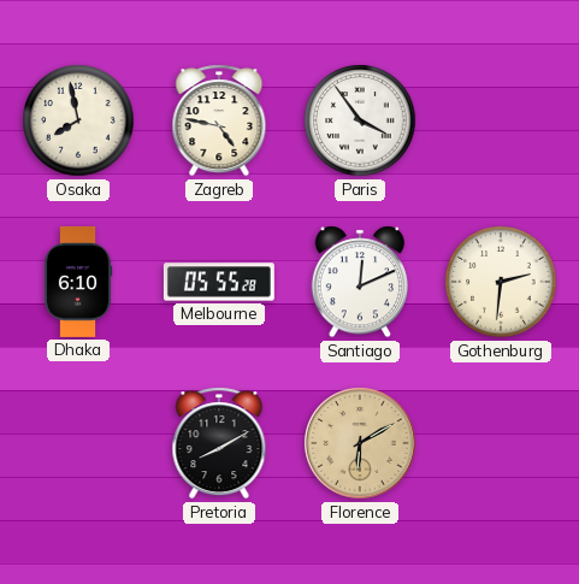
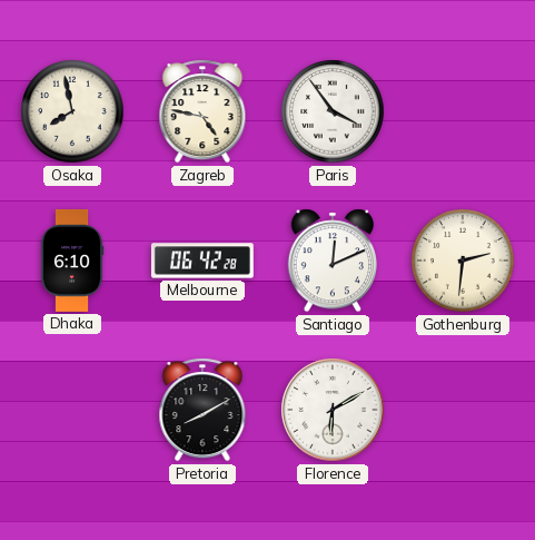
Melbourne: 05:55 -> 06:42
Florence dial: champagne -> white
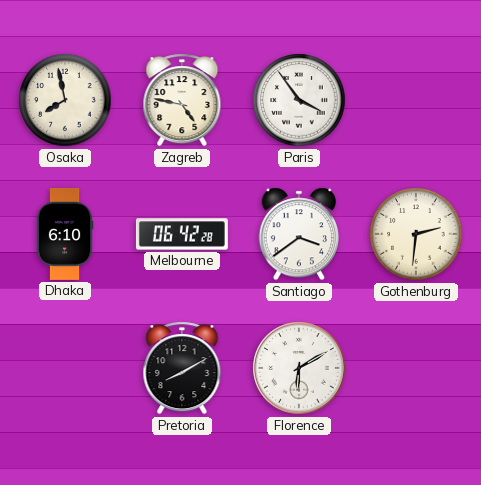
Santiago: 12:11 -> 3:39
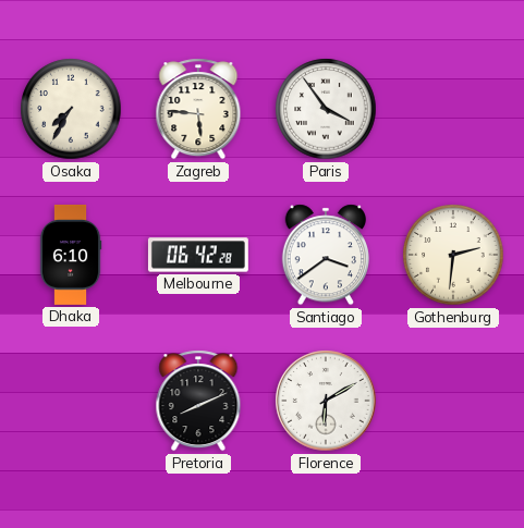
Osaka: 7:58 -> 7:35
Zagreb: 4:47 -> 5:46
Pretoria: 8:10 -> 8:11
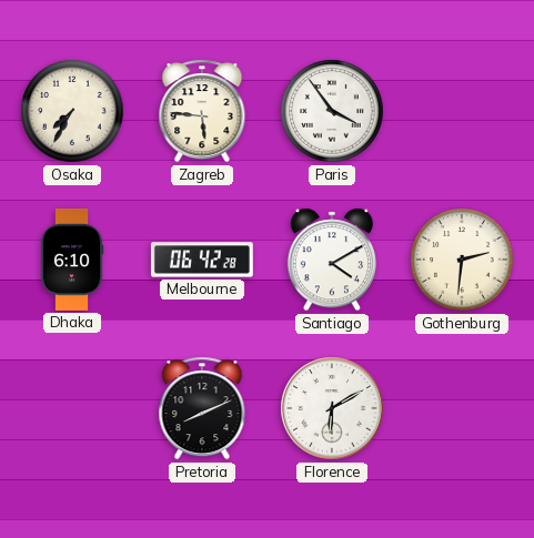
Santiago: 3:39 -> 4:10
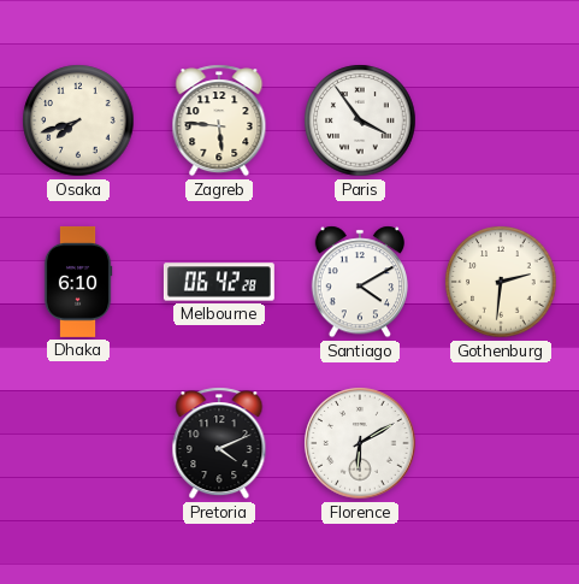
Osaka: 7:35 -> 7:42
Pretoria: 8:11 -> 4:11
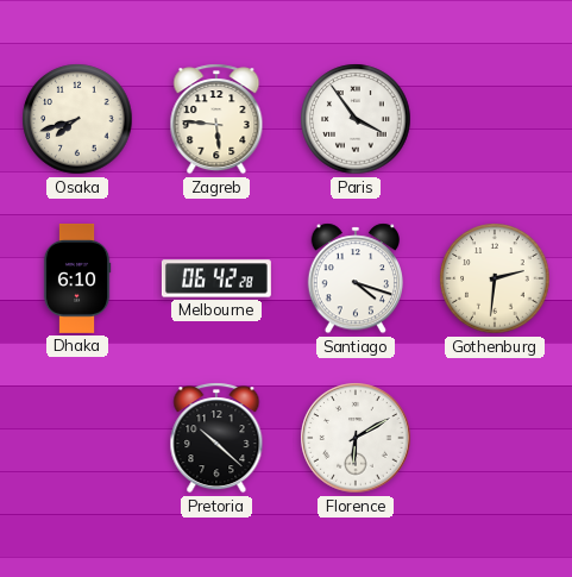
Santiago: 4:10 -> 4:18
Pretoria: 4:11 -> 10:22
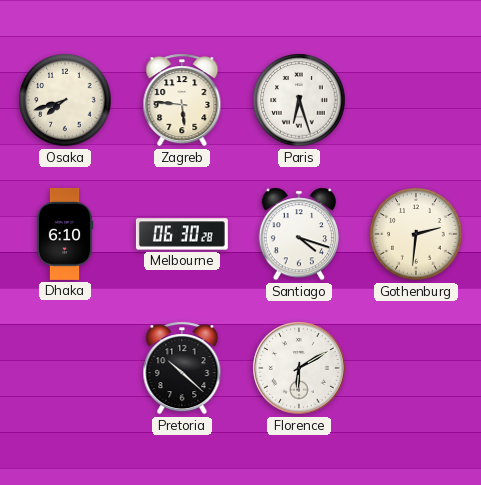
Paris: 3:54 -> 6:27
Melbourne: 06:42 -> 06:30
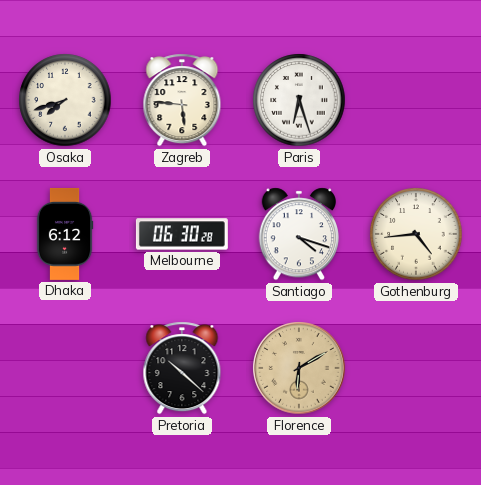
Dhaka: 6:10 -> 6:12
Gothenburg: 2:31 -> 4:44
Florence dial: white -> champagne
